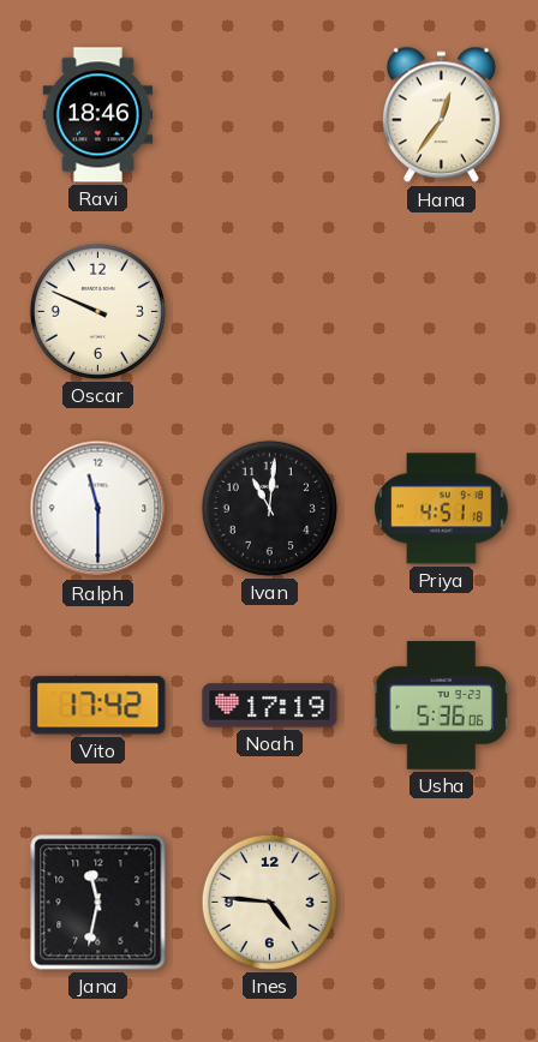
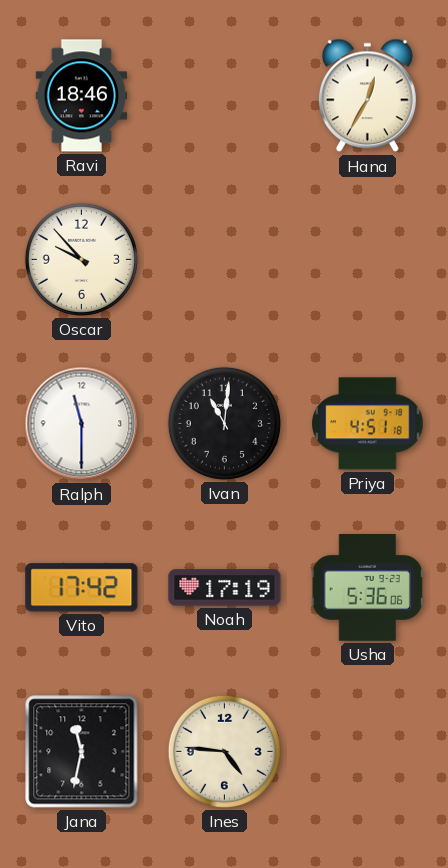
Hana: 12:36 -> 12:35
Oscar: 9:49 -> 9:53
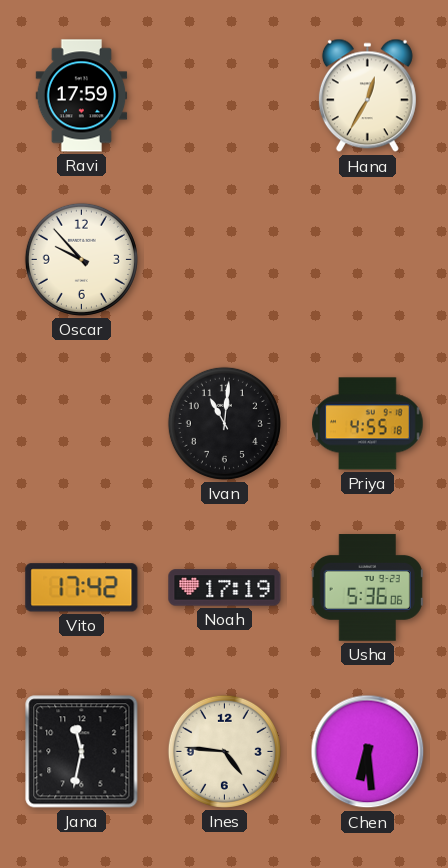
Ravi: 18:46 -> 17:59
Ralph: 11:30 -> none
Priya: 4:51 -> 4:55
Chen: none -> 6:29
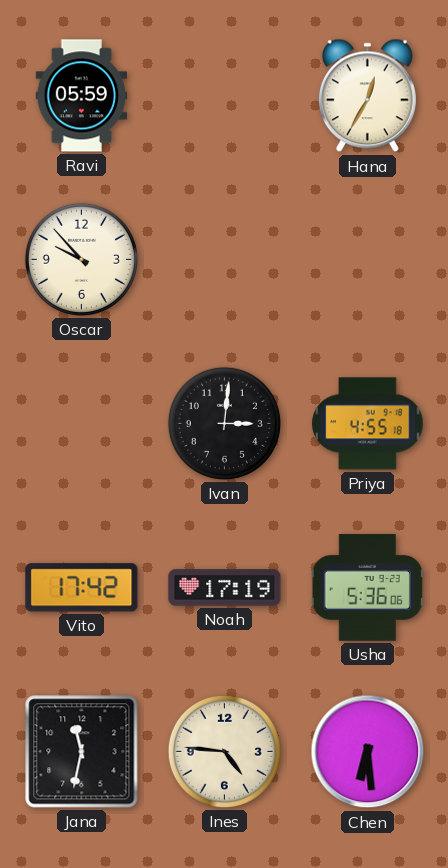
Ravi: 17:59 -> 05:59
Ivan: 11:01 -> 3:01
